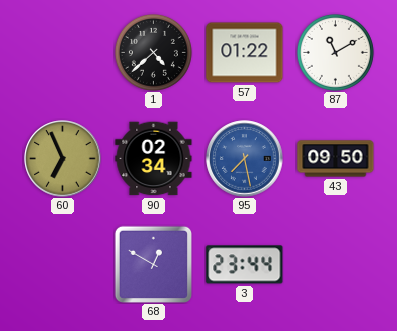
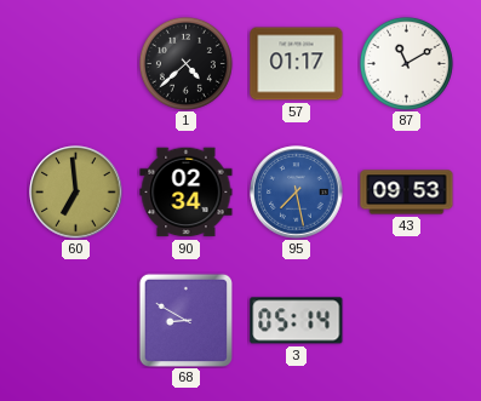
57: 01:22 -> 01:17
60: 6:56 -> 6:59
43: 09:50 -> 09:53
68: 12:50 -> 8:50
3: 23:44 -> 05:14
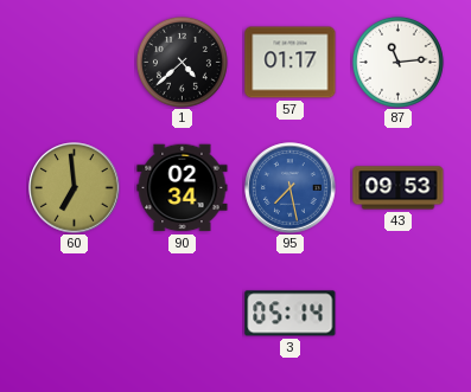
87: 11:10 -> 11:14
68: 8:50 -> none
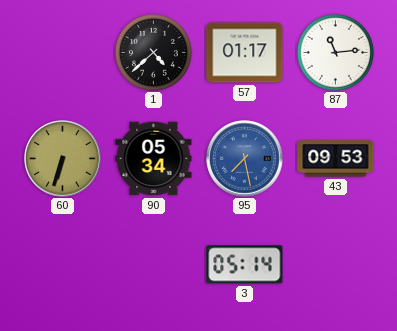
60: 6:59 -> 6:33
90: 02:34 -> 05:34
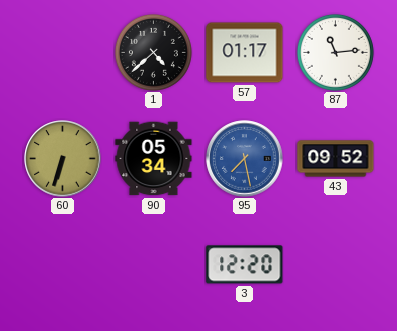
43: 09:53 -> 09:52
3: 05:14 -> 12:20
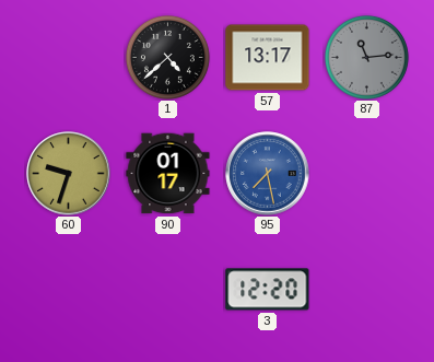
57: 01:17 -> 13:17
87 dial: white -> grey
60: 6:33 -> 9:33
90: 05:34 -> 01:17
43: 09:52 -> none
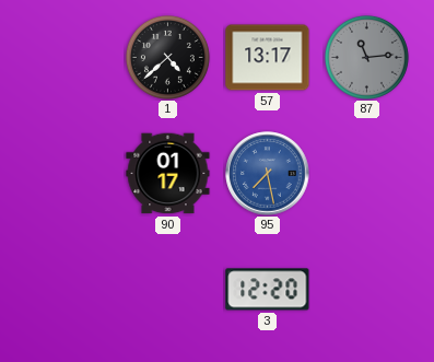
60: 9:33 -> none
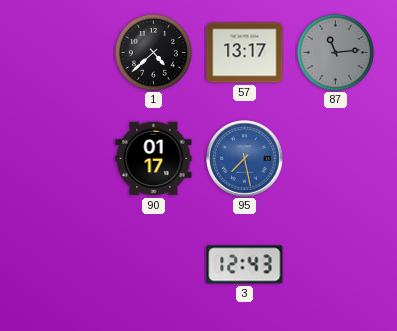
3: 12:20 -> 12:43
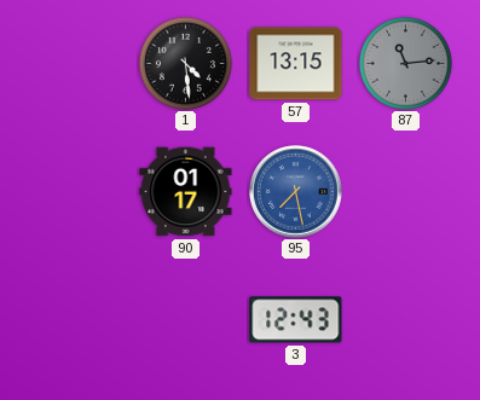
1: 4:38 -> 4:29
57: 13:17 -> 13:15
